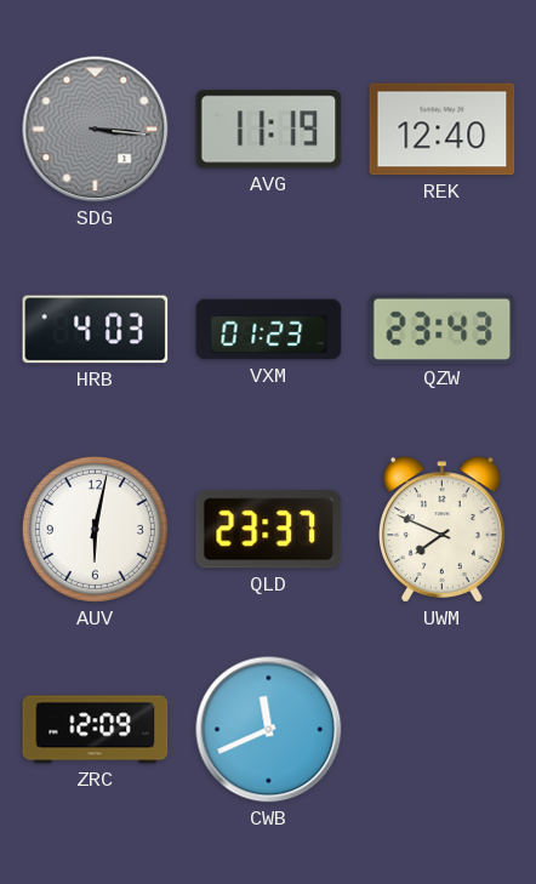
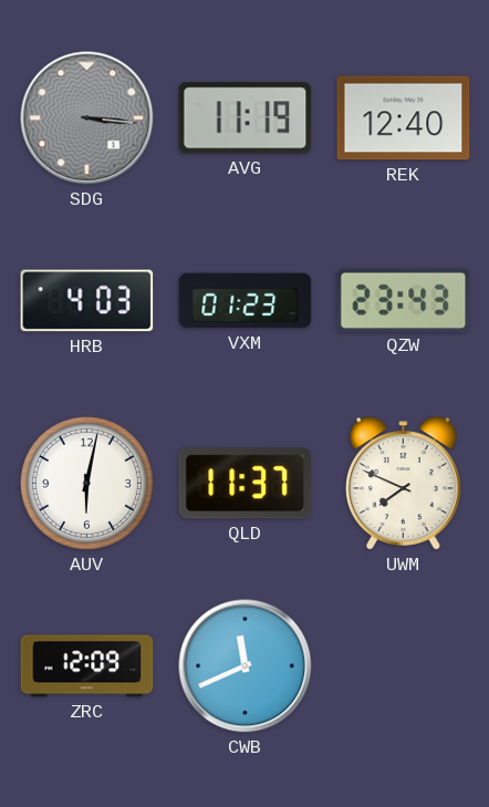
QLD: 23:37 -> 11:37
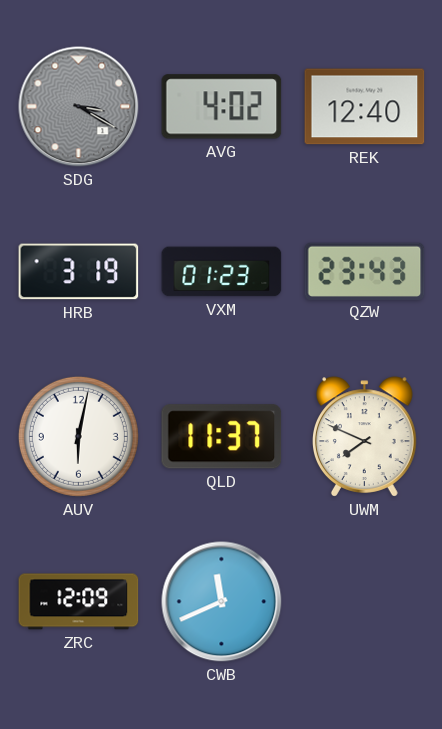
SDG: 3:16 -> 3:20
AVG: 11:19 -> 4:02
HRB: 4:03 -> 3:19
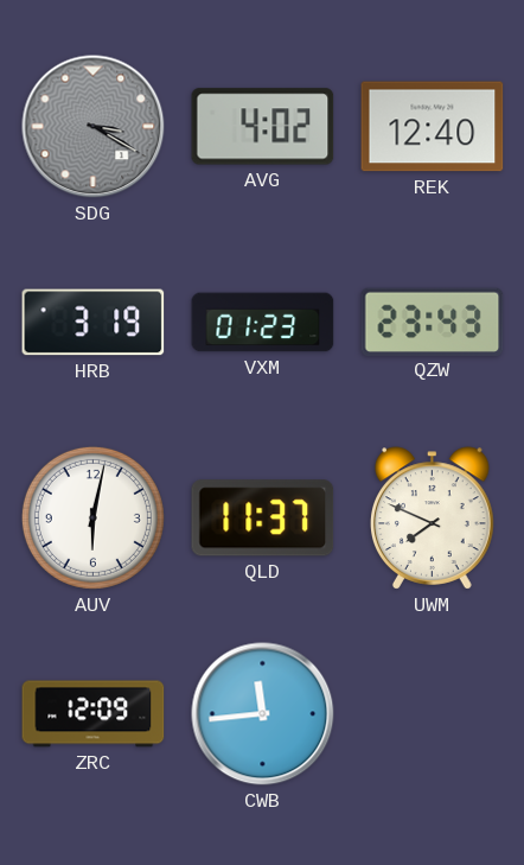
CWB: 11:41 -> 11:44
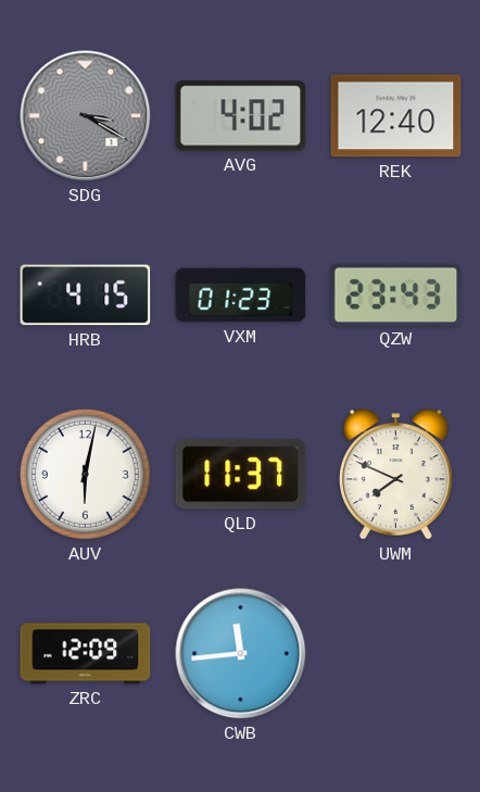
HRB: 3:19 -> 4:15
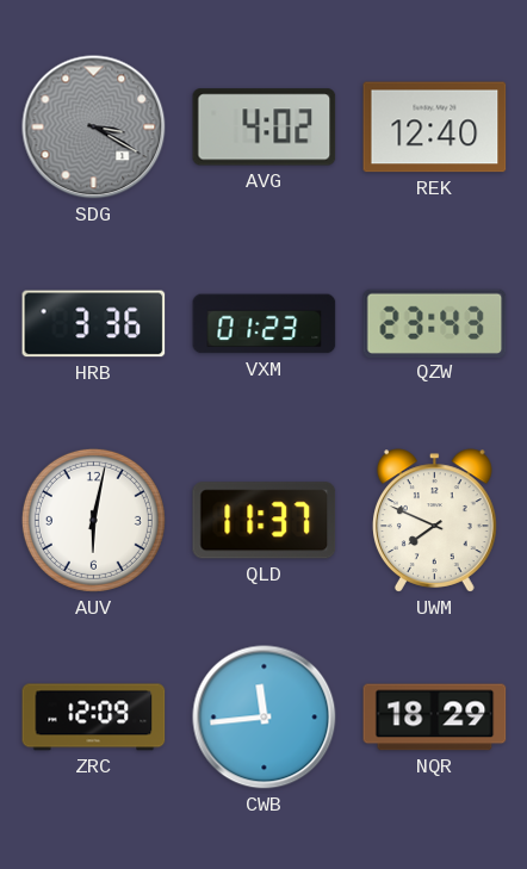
HRB: 4:15 -> 3:36
NQR: none -> 18:29
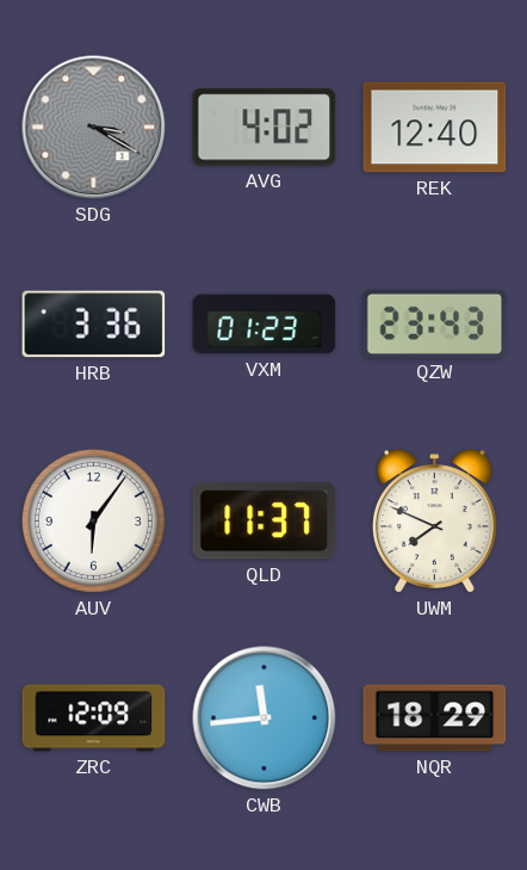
AUV: 6:02 -> 6:06
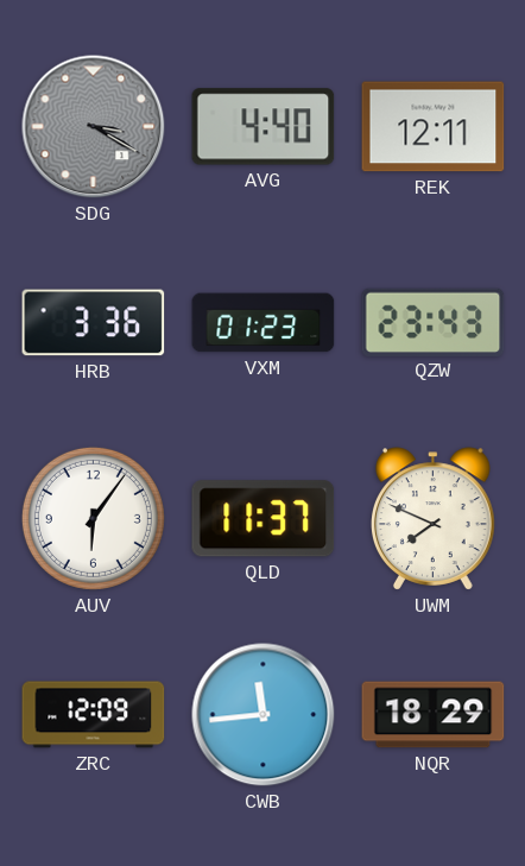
AVG: 4:02 -> 4:40
REK: 12:40 -> 12:11
